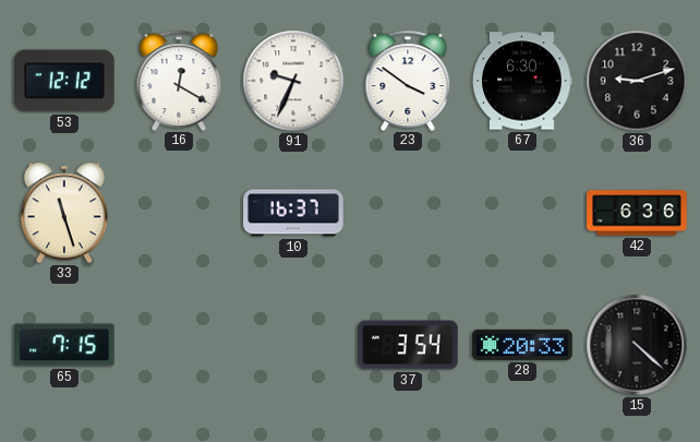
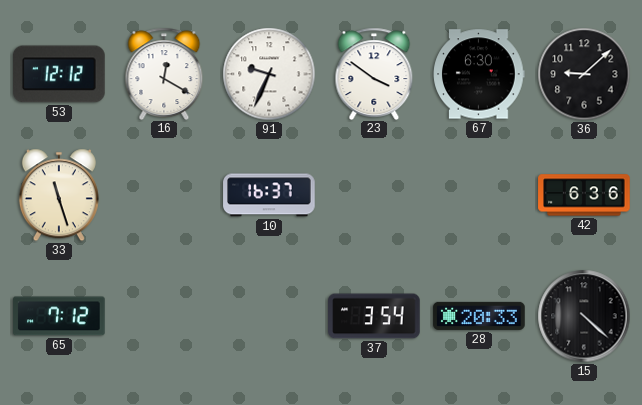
36: 9:12 -> 9:08
65: 7:15 -> 7:12
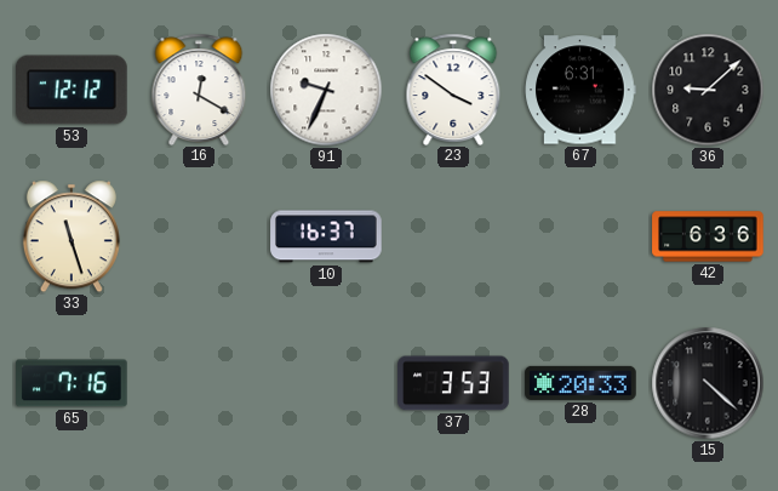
67: 6:30 -> 6:31
65: 7:12 -> 7:16
37: 3:54 -> 3:53
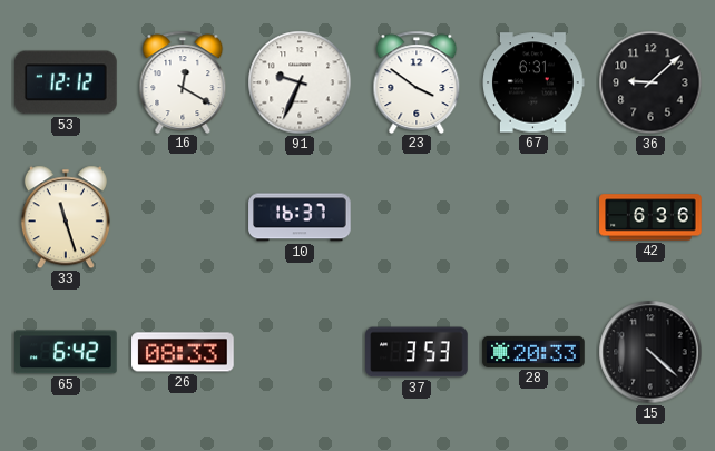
65: 7:16 -> 6:42
26: none -> 08:33
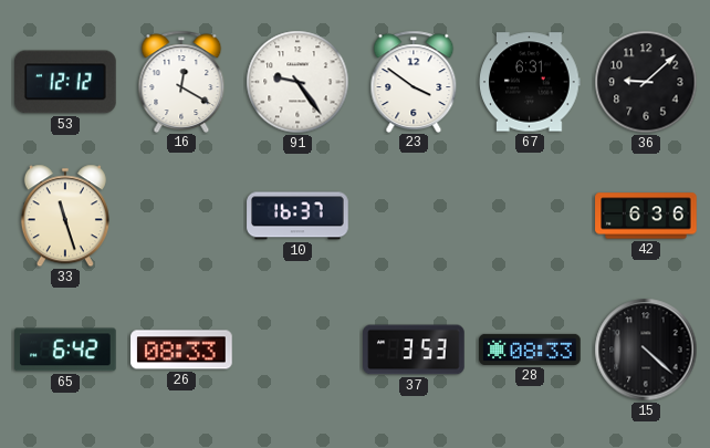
91: 9:34 -> 9:24
28: 20:33 -> 08:33
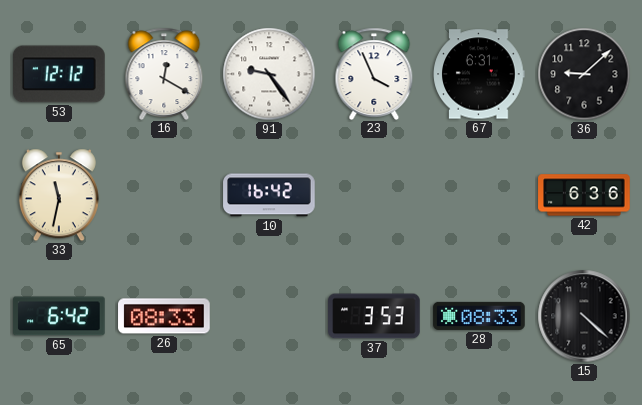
23: 3:51 -> 3:56
33: 11:27 -> 11:32
10: 16:37 -> 16:42
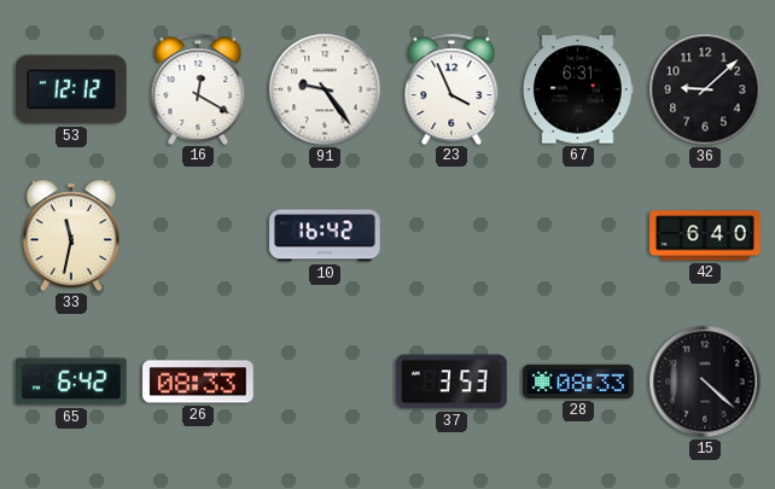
42: 6:36 -> 6:40
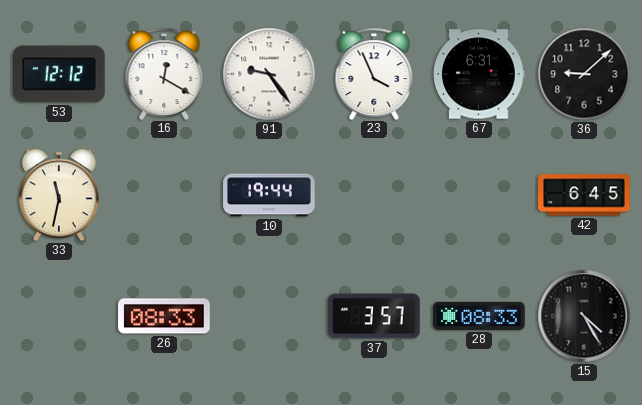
10: 16:42 -> 19:44
42: 6:40 -> 6:45
65: 6:42 -> none
37: 3:53 -> 3:57
15: 4:22 -> 4:25
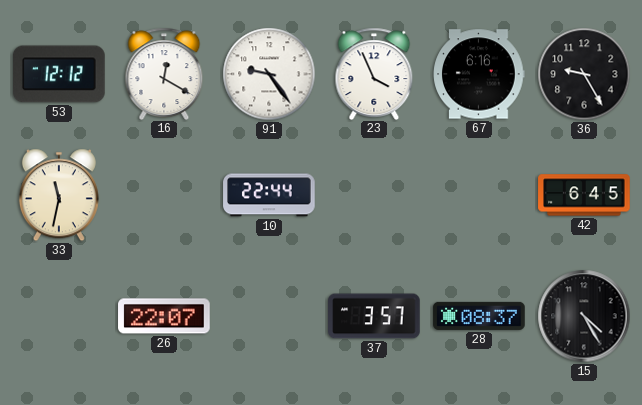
67: 6:31 -> 6:16
36: 9:08 -> 9:25
10: 19:44 -> 22:44
26: 08:33 -> 22:07
28: 08:33 -> 08:37
